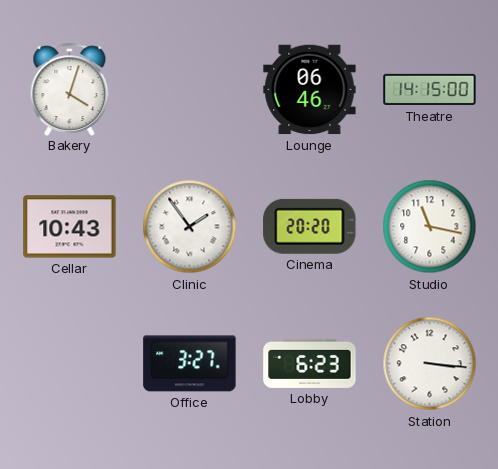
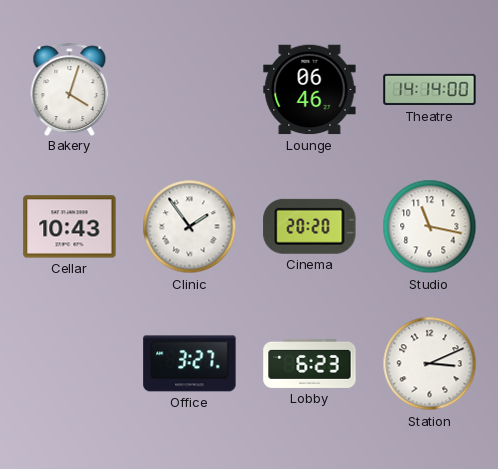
Theatre: 14:15 -> 14:14
Station: 3:16 -> 3:11
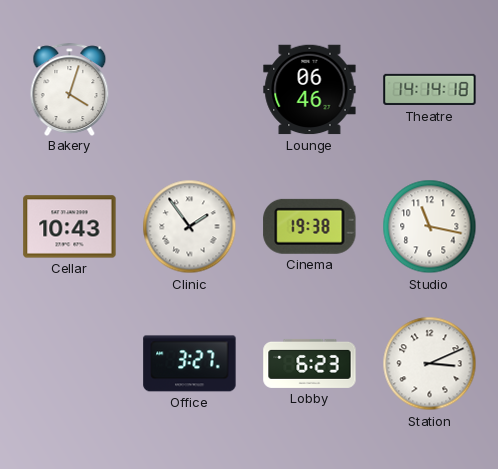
Theatre: 14:14:00 -> 14:14:18
Cinema: 20:20 -> 19:38
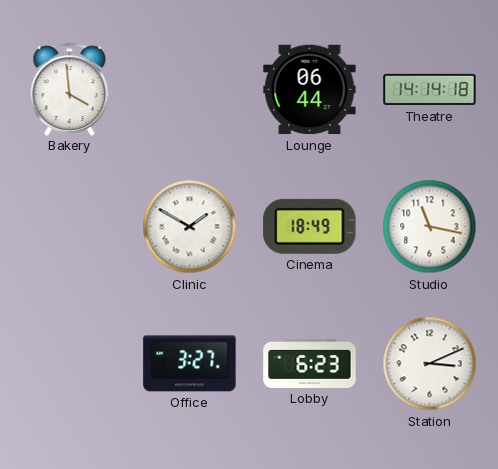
Bakery: 4:03 -> 3:59
Lounge: 06:46 -> 06:44
Cellar: 10:43 -> none
Clinic: 1:54 -> 1:50
Cinema: 19:38 -> 18:49
